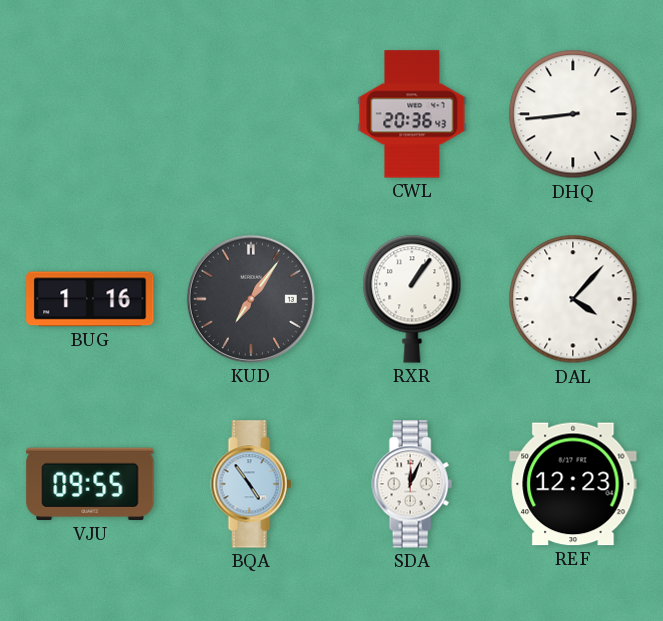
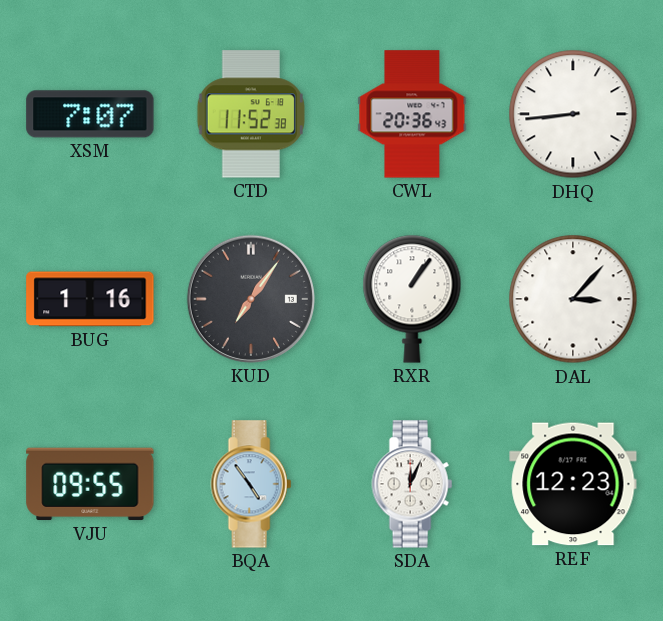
XSM: none -> 7:07
CTD: none -> 11:52
DAL: 4:07 -> 3:07
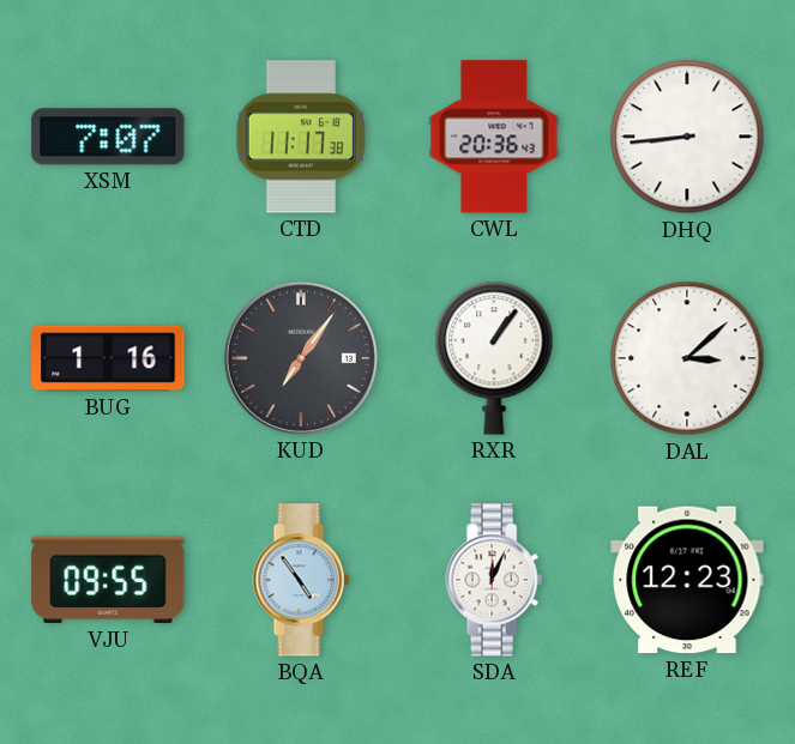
CTD: 11:52 -> 11:17
DAL: 3:07 -> 3:08
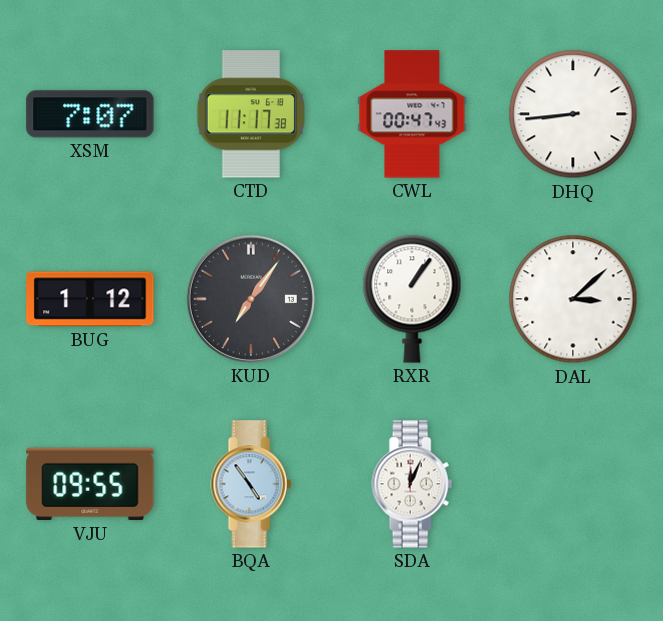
CWL: 20:36 -> 00:47
BUG: 1:16 -> 1:12
REF: 12:23 -> none
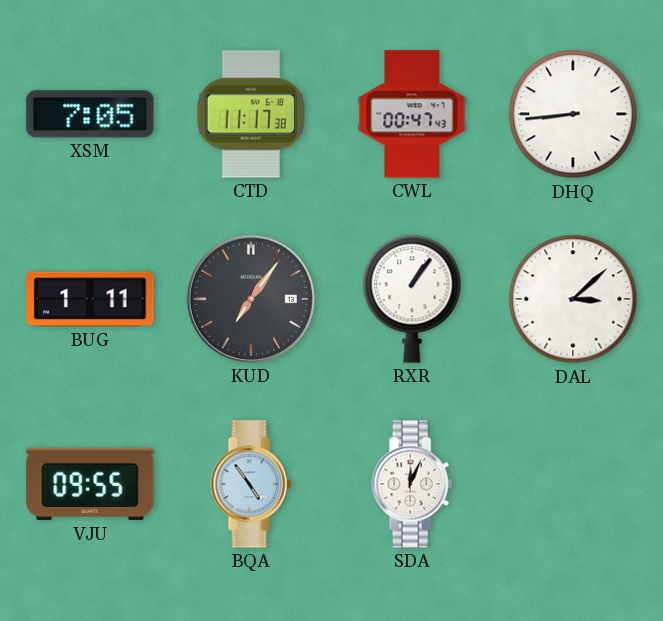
XSM: 7:07 -> 7:05
BUG: 1:12 -> 1:11
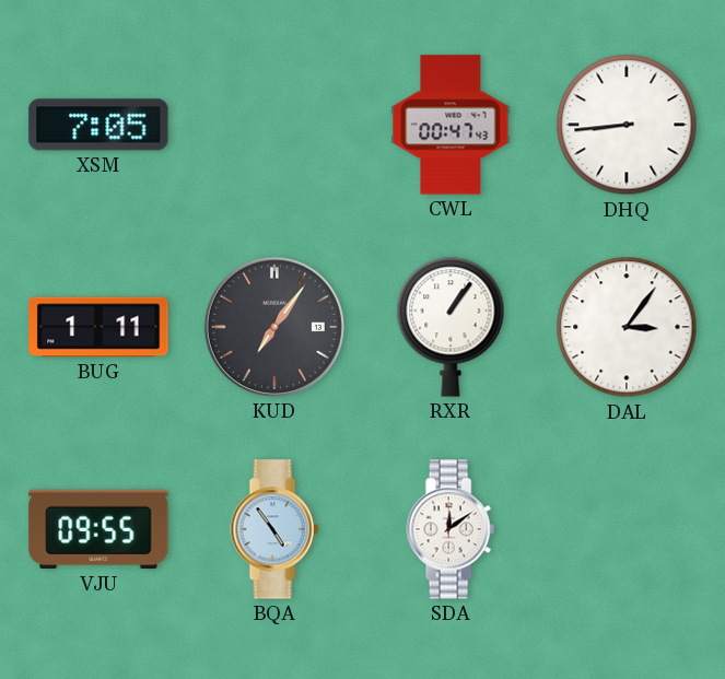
CTD: 11:17 -> none
DAL: 3:08 -> 3:06
SDA: 12:04 -> 12:09
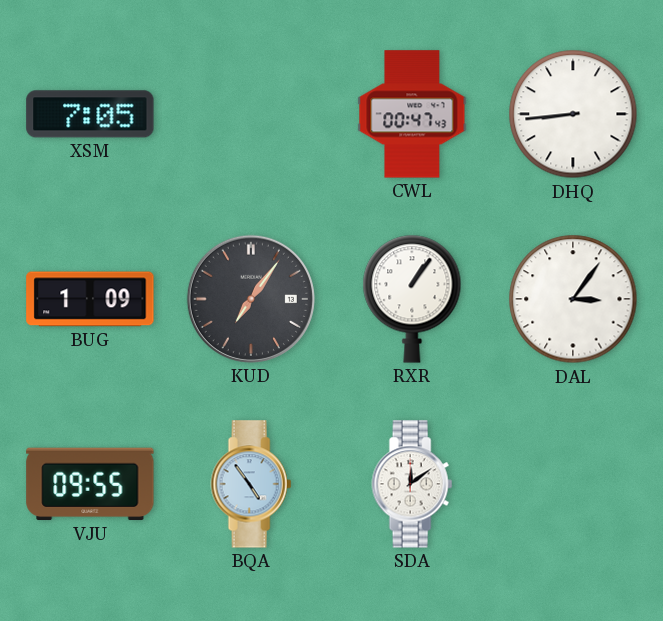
BUG: 1:11 -> 1:09
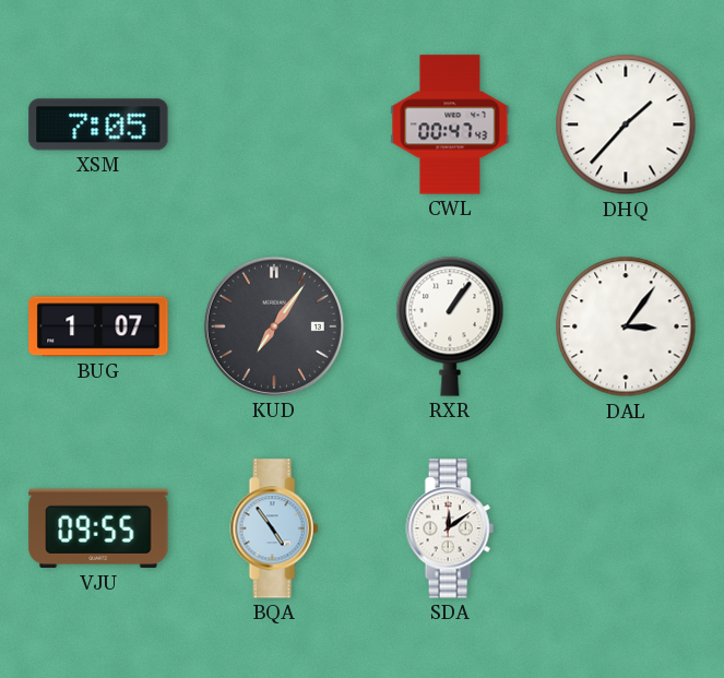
DHQ: 8:44 -> 1:37
BUG: 1:09 -> 1:07
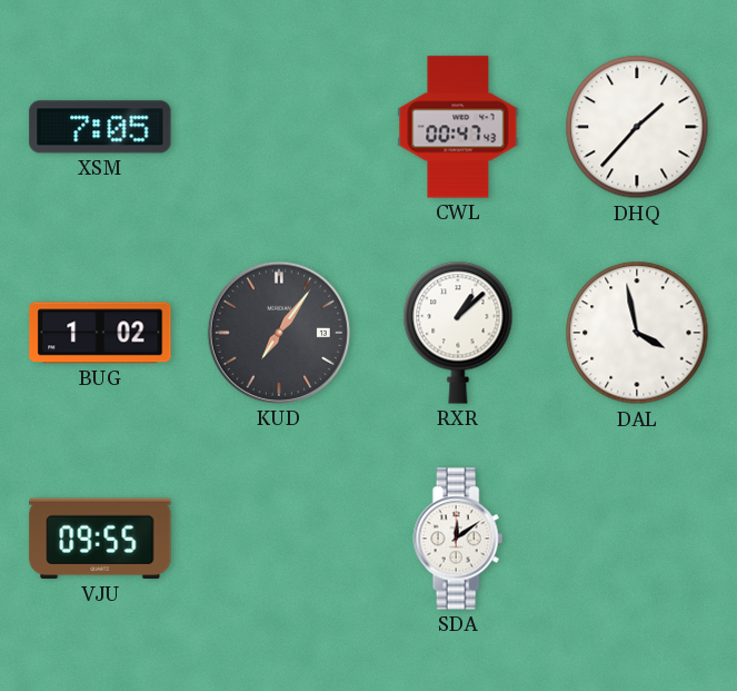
BUG: 1:07 -> 1:02
RXR: 1:06 -> 1:08
DAL: 3:06 -> 3:58
BQA: 4:54 -> none
